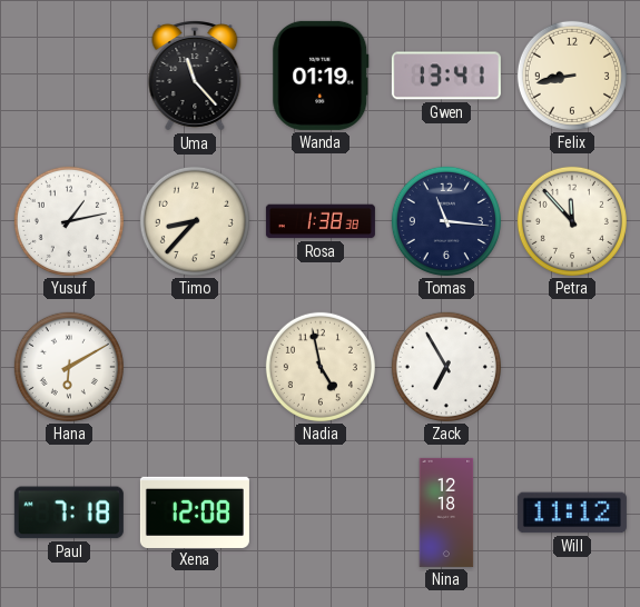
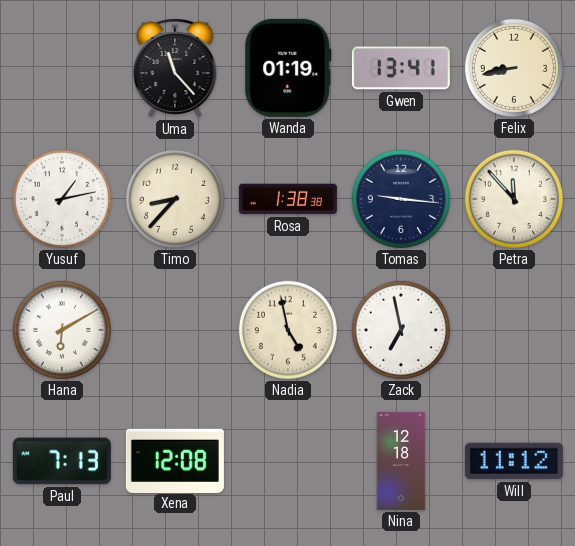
Tomas: 11:16 -> 9:16
Zack: 6:55 -> 6:58
Paul: 7:18 -> 7:13
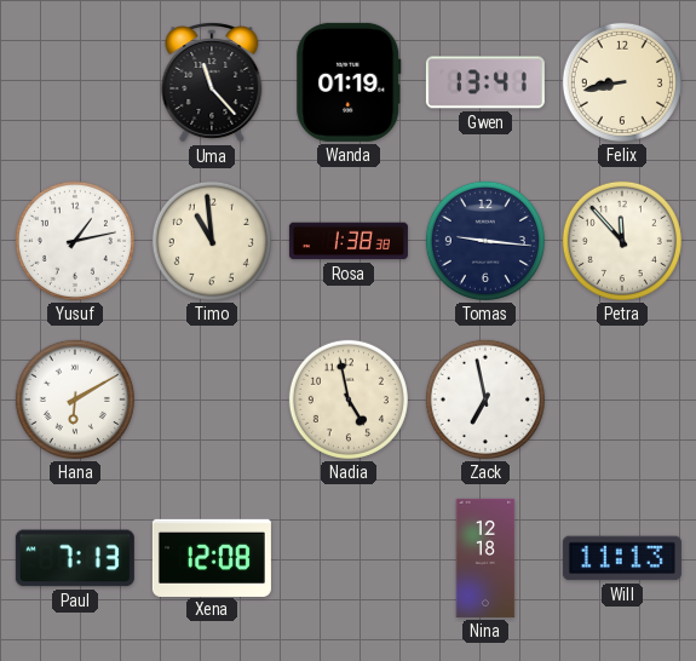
Timo: 8:37 -> 10:59
Will: 11:12 -> 11:13
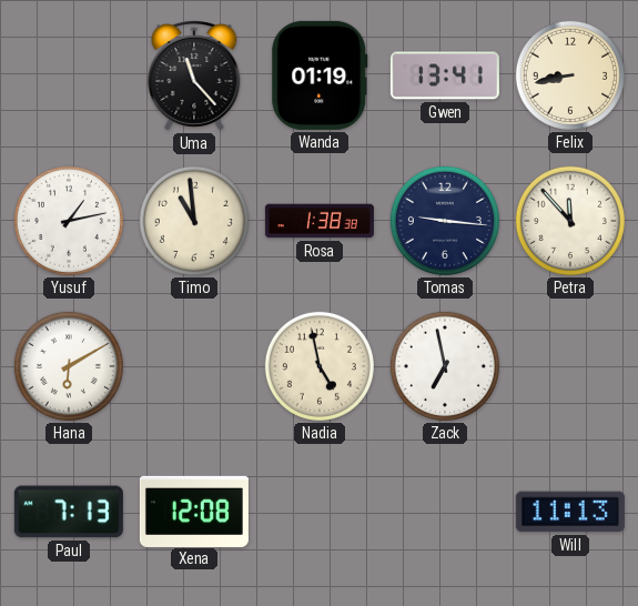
Nina: 12:18 -> none
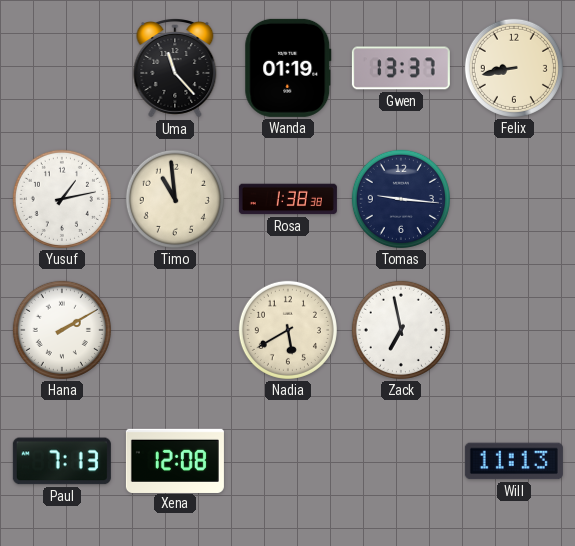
Gwen: 13:41 -> 13:37
Petra: 11:53 -> none
Hana: 6:10 -> 2:10
Nadia: 4:58 -> 5:40
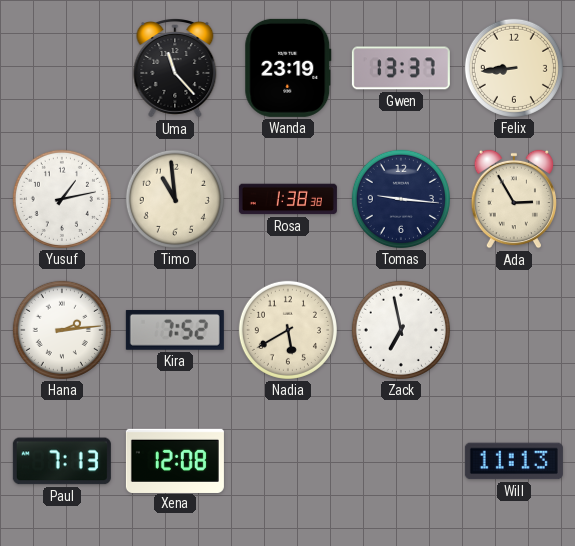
Wanda: 01:19 -> 23:19
Felix: 8:43 -> 8:44
Ada: none -> 2:55
Hana: 2:10 -> 2:14
Kira: none -> 7:52
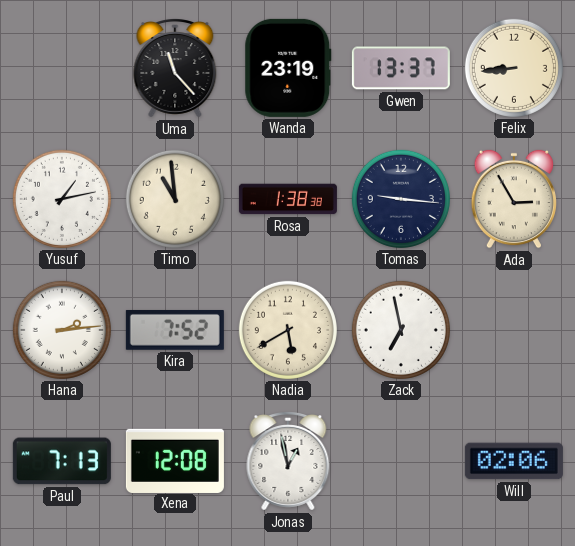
Jonas: none -> 12:58
Will: 11:13 -> 02:06
